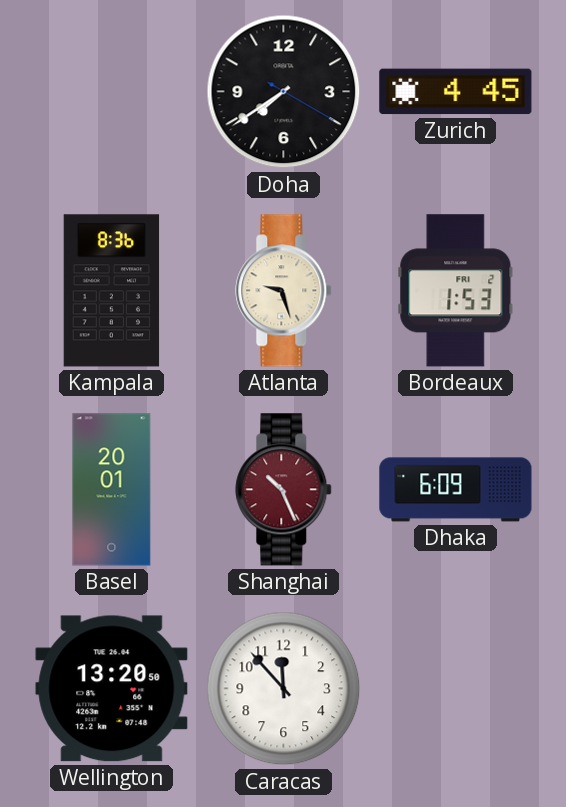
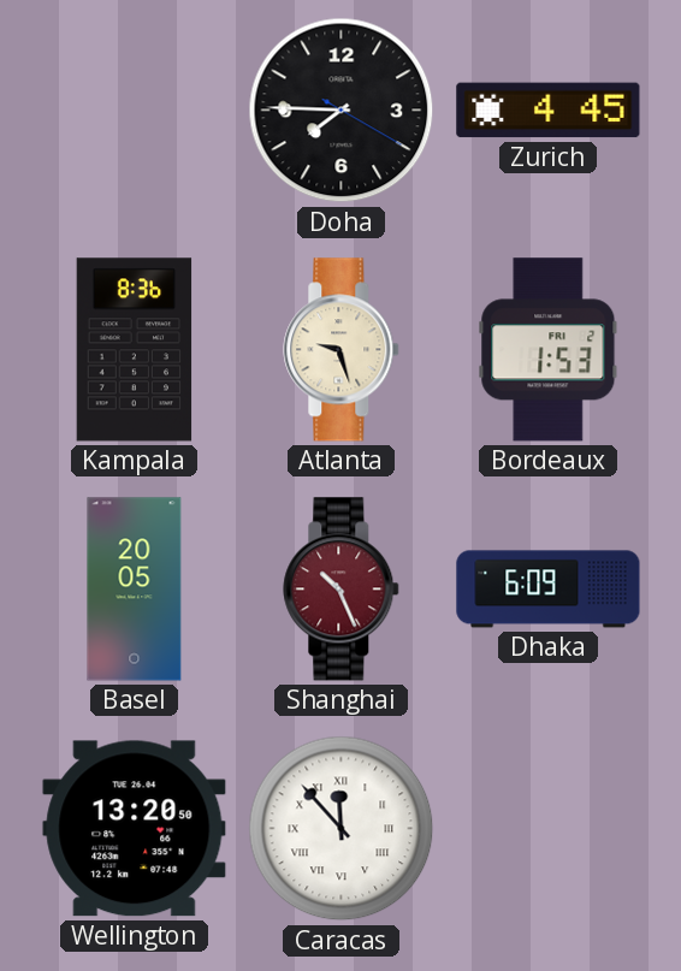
Doha: 7:39 -> 7:45
Basel: 20:01 -> 20:05
Caracas numerals: Arabic -> Roman
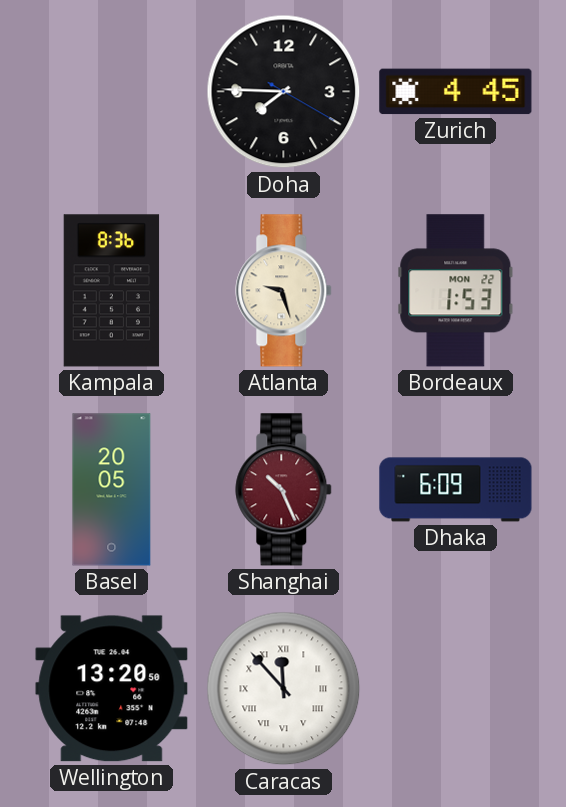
Bordeaux date: FRI 2 -> MON 22
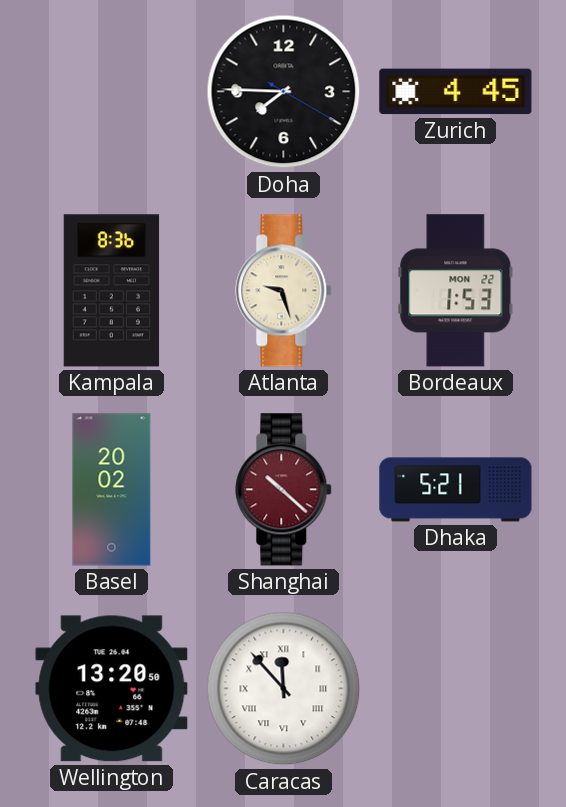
Basel: 20:05 -> 20:02
Shanghai: 10:26 -> 10:22
Dhaka: 6:09 -> 5:21
